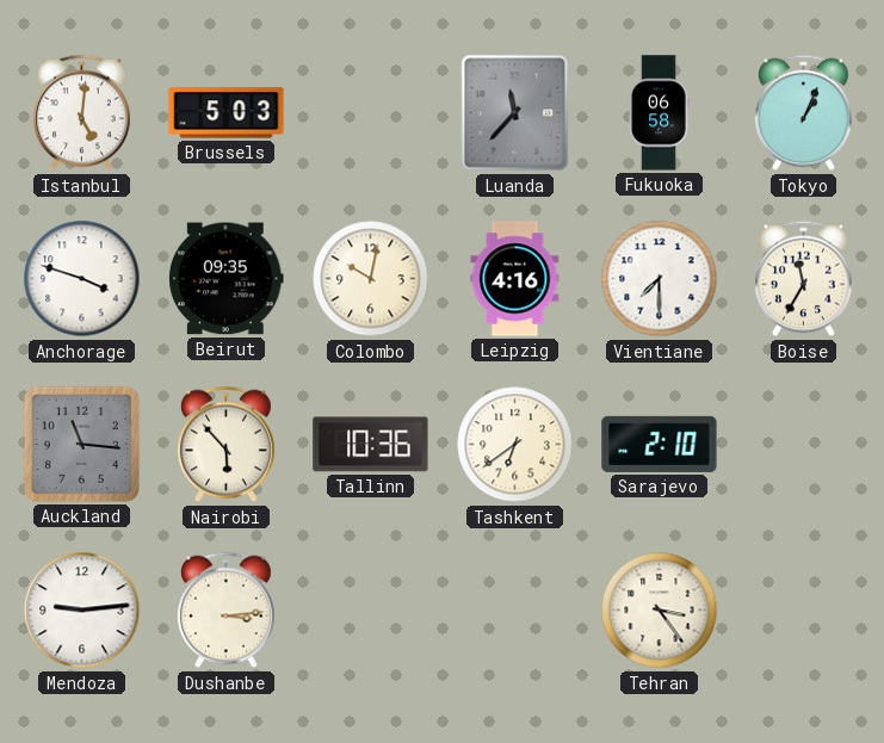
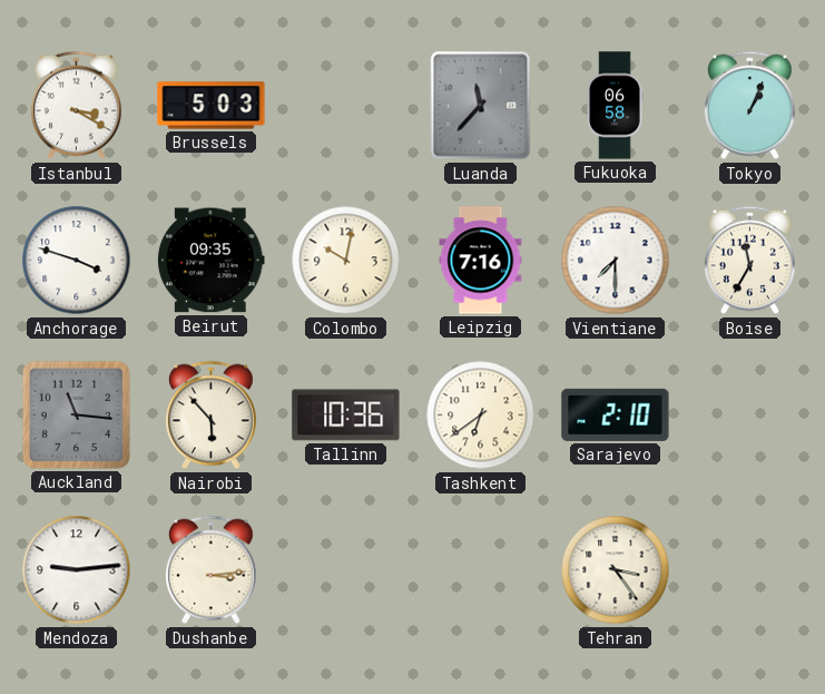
Istanbul: 5:01 -> 3:20
Leipzig: 4:16 -> 7:16
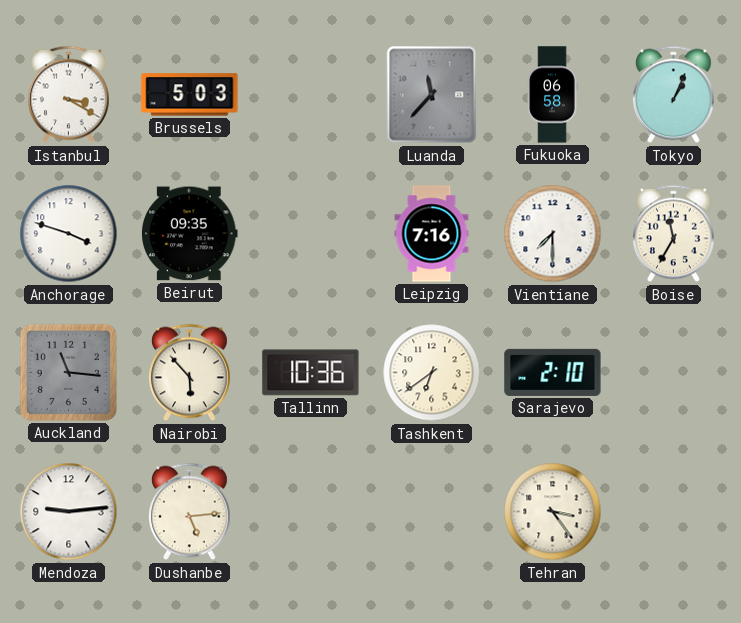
Colombo: 10:02 -> none
Dushanbe: 3:14 -> 5:14
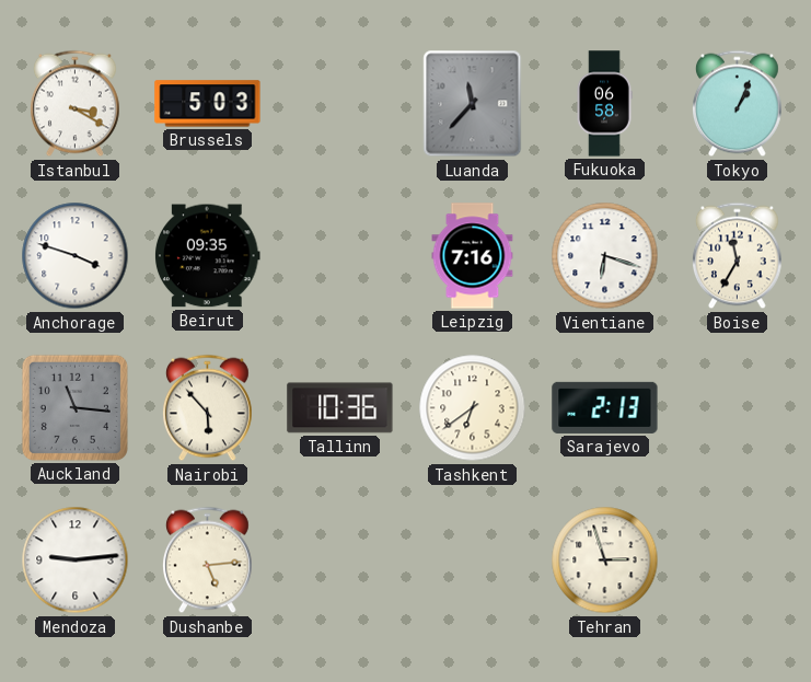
Vientiane: 7:30 -> 6:18
Sarajevo: 2:10 -> 2:13
Tehran: 3:24 -> 2:57
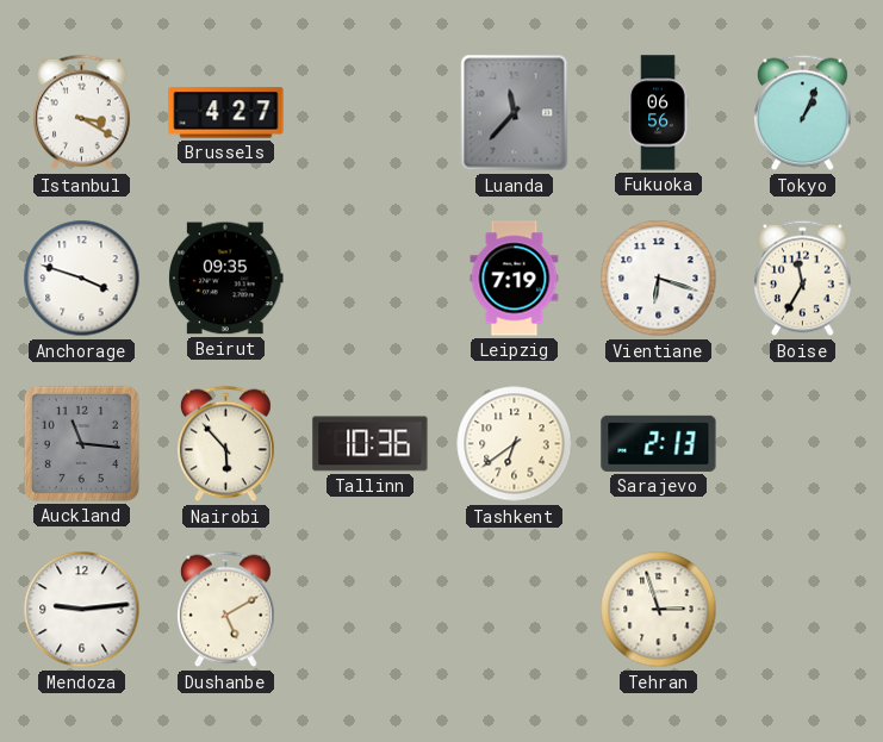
Brussels: 5:03 -> 4:27
Fukuoka: 06:58 -> 06:56
Leipzig: 7:16 -> 7:19
Dushanbe: 5:14 -> 5:10
